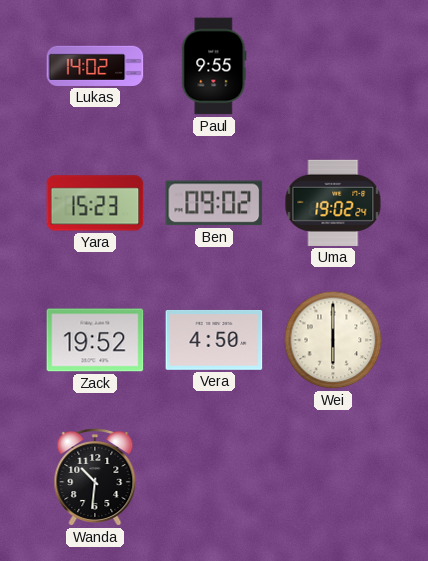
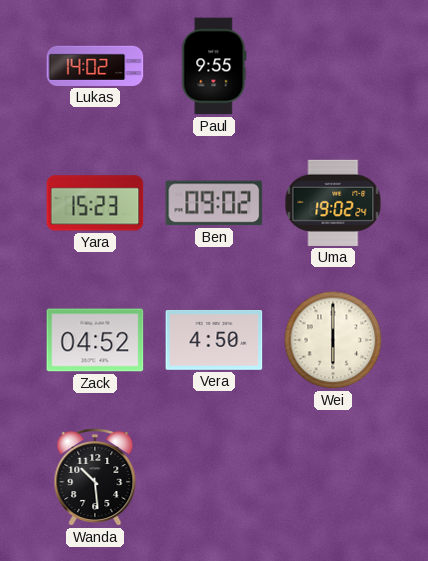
Zack: 19:52 -> 04:52
Wanda: 10:31 -> 10:29
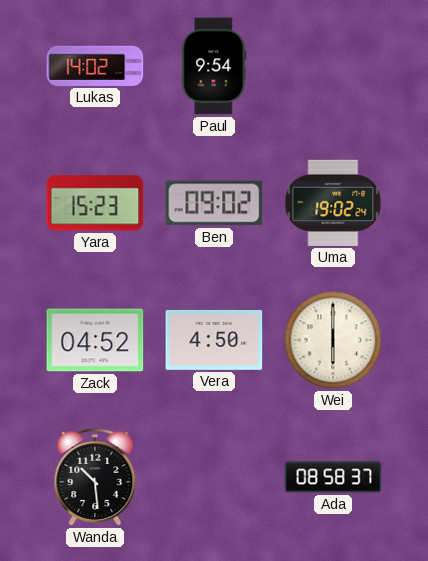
Paul: 9:55 -> 9:54
Ada: none -> 08:58
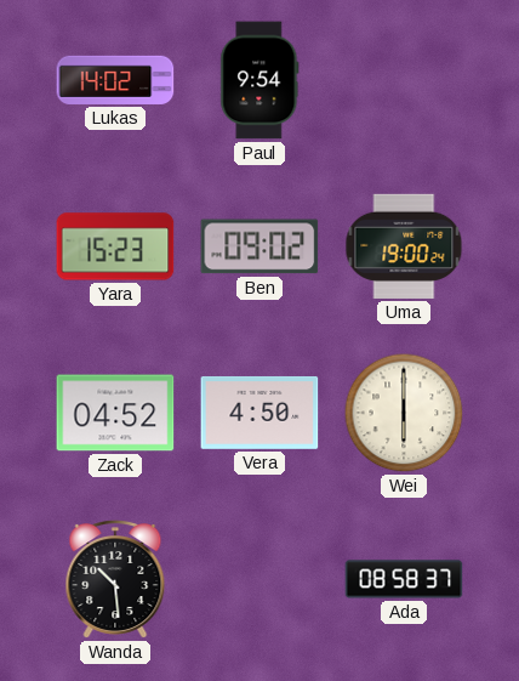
Uma: 19:02 -> 19:00
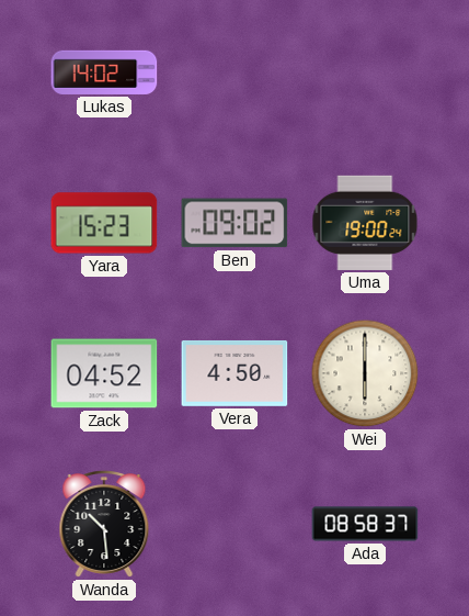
Paul: 9:54 -> none
